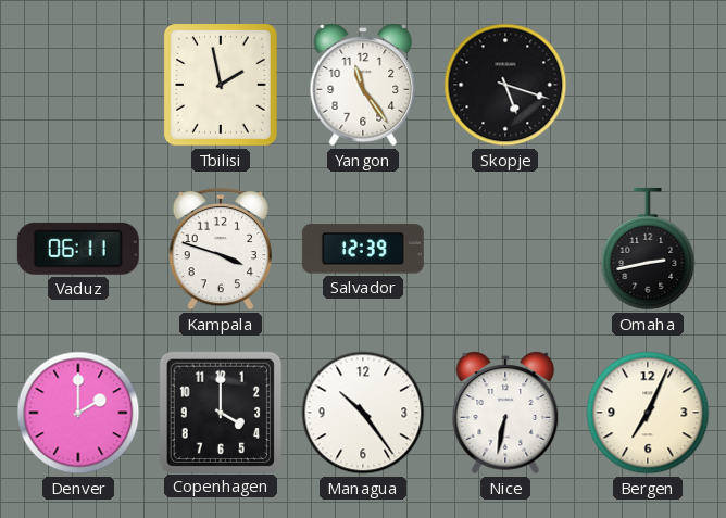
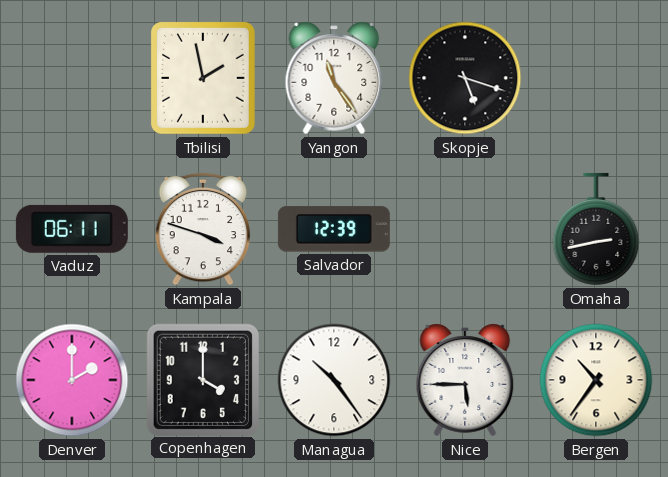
Nice: 6:32 -> 5:45
Bergen: 7:04 -> 10:36
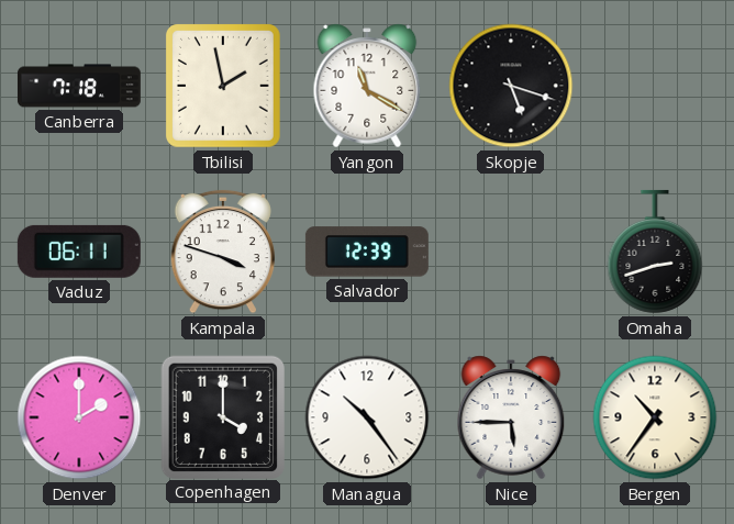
Canberra: none -> 7:18
Yangon: 11:24 -> 11:20
Omaha: 2:43 -> 2:42
